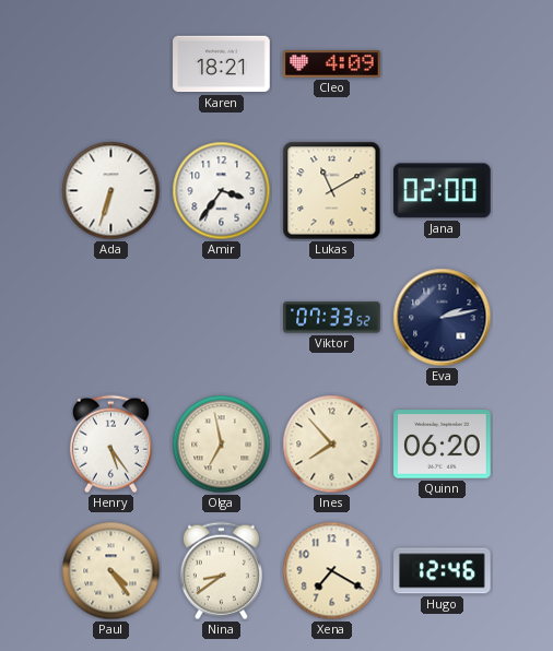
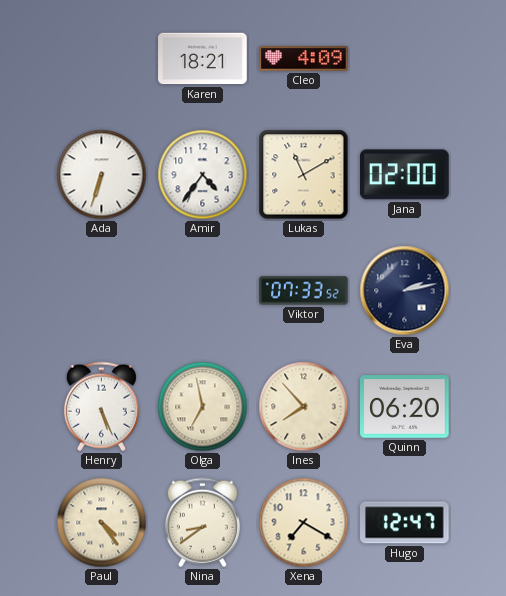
Amir: 3:36 -> 4:36
Henry: 5:24 -> 5:26
Hugo: 12:46 -> 12:47
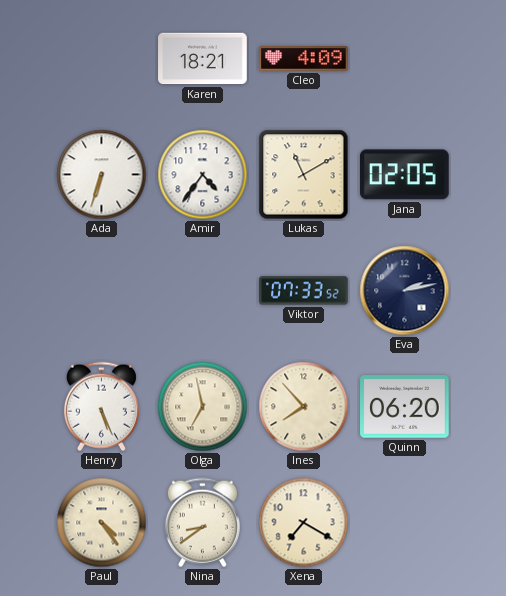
Jana: 02:00 -> 02:05
Hugo: 12:47 -> none
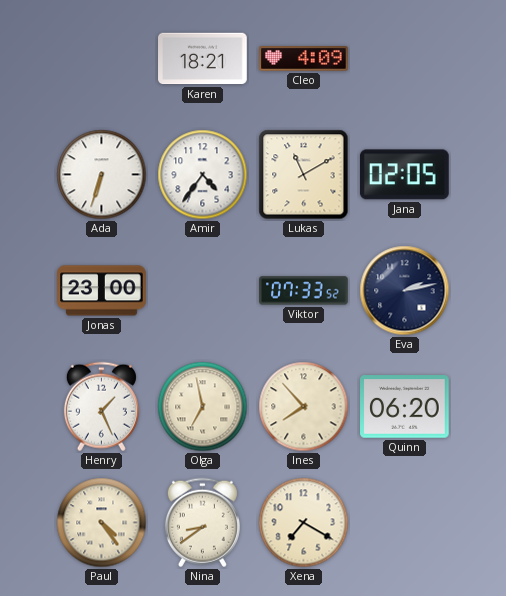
Jonas: none -> 23:00
Henry: 5:26 -> 1:26
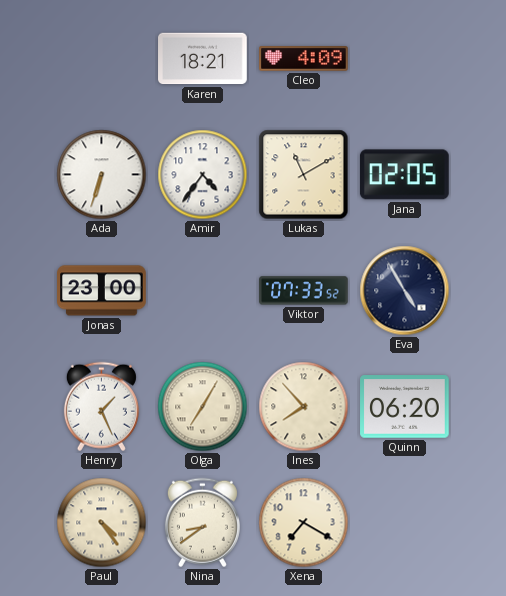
Eva: 2:13 -> 4:55
Olga: 6:58 -> 7:05
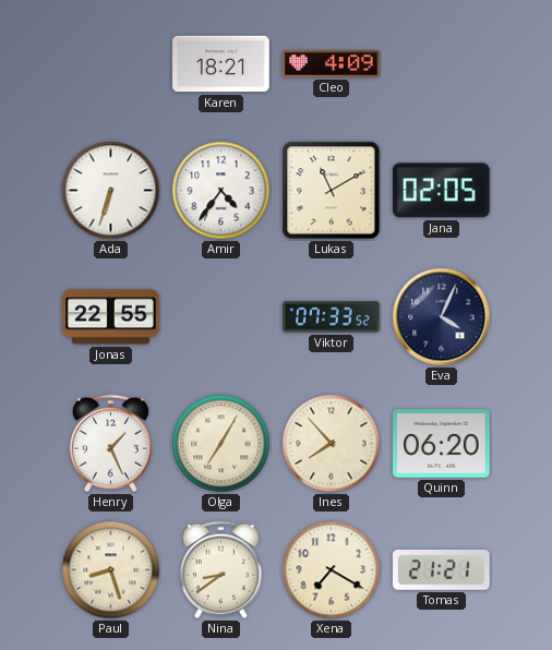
Jonas: 23:00 -> 22:55
Eva: 4:55 -> 4:04
Paul: 4:24 -> 8:27
Tomas: none -> 21:21
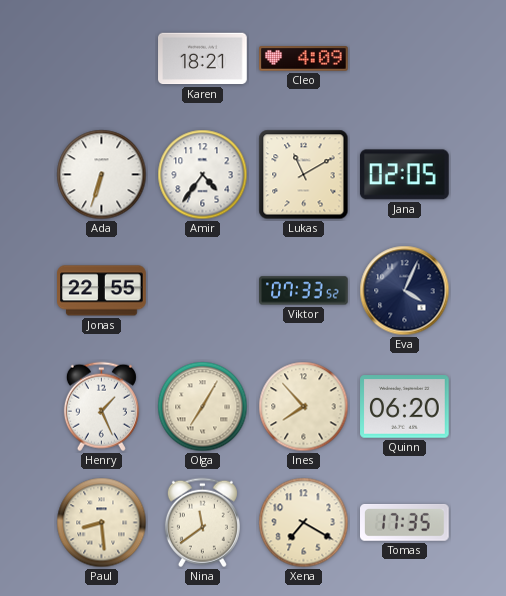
Paul: 8:27 -> 8:29
Nina: 8:39 -> 11:39
Tomas: 21:21 -> 17:35
